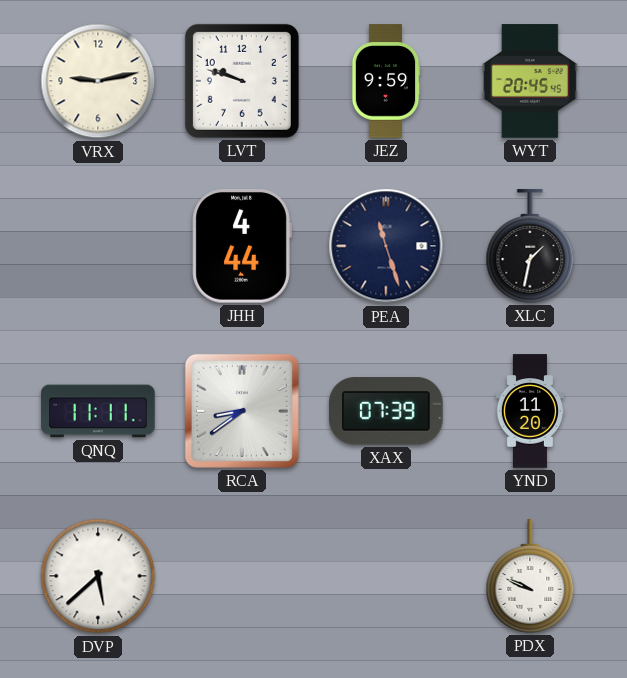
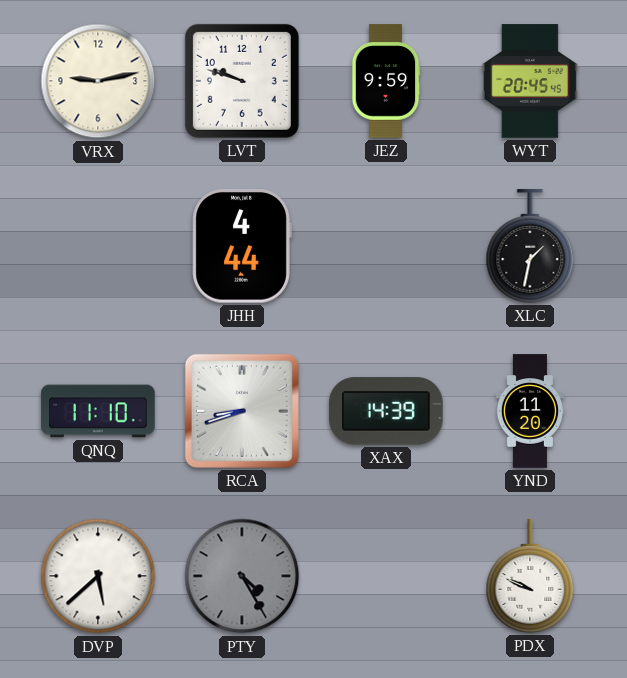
PEA: 11:27 -> none
QNQ: 11:11 -> 11:10
RCA: 8:39 -> 8:42
XAX: 07:39 -> 14:39
PTY: none -> 4:25
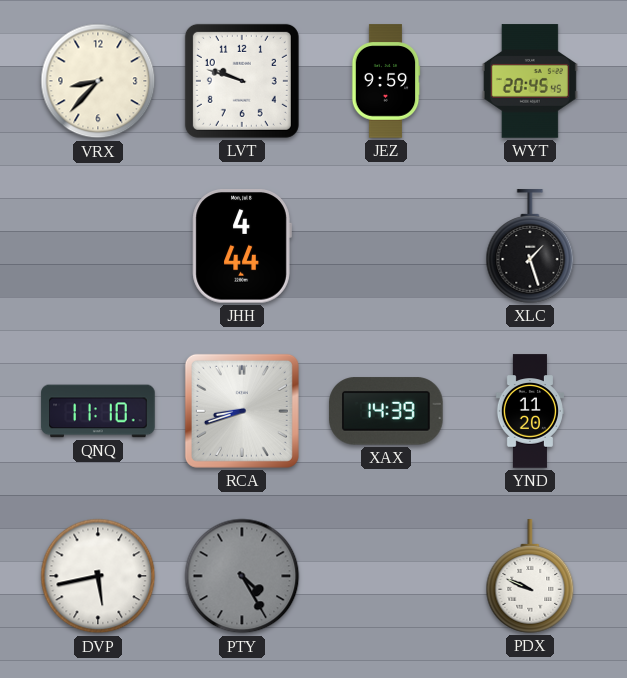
VRX: 9:13 -> 8:37
XLC: 1:32 -> 1:27
DVP: 5:38 -> 5:43
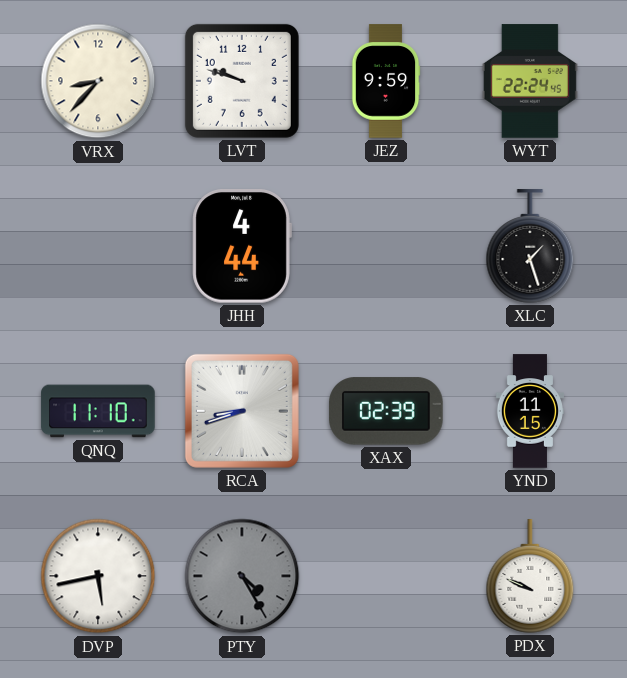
WYT: 20:45 -> 22:24
XAX: 14:39 -> 02:39
YND: 11:20 -> 11:15
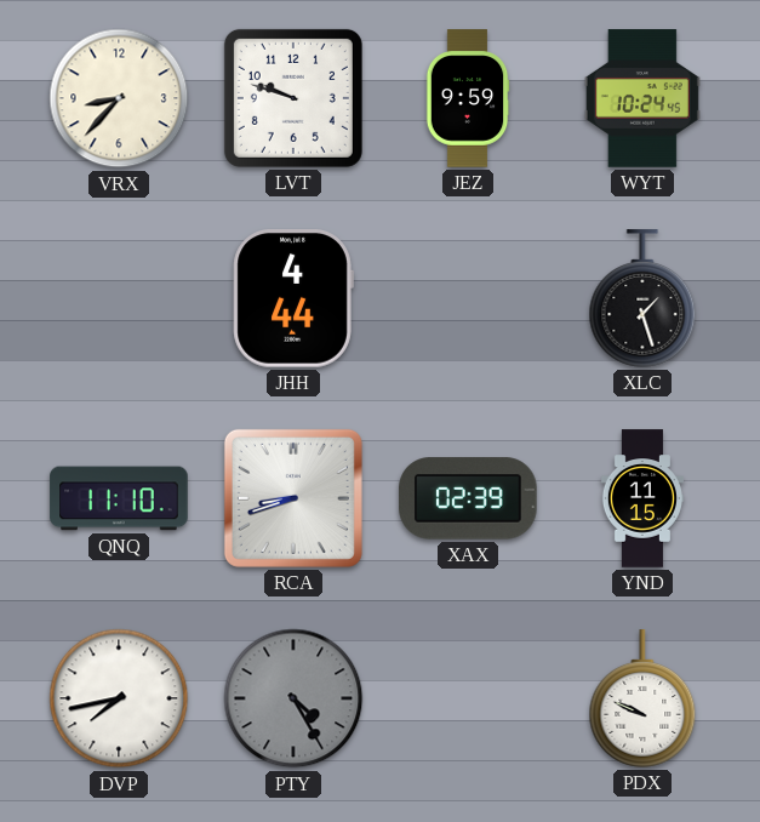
WYT: 22:24 -> 10:24
DVP: 5:43 -> 7:43
